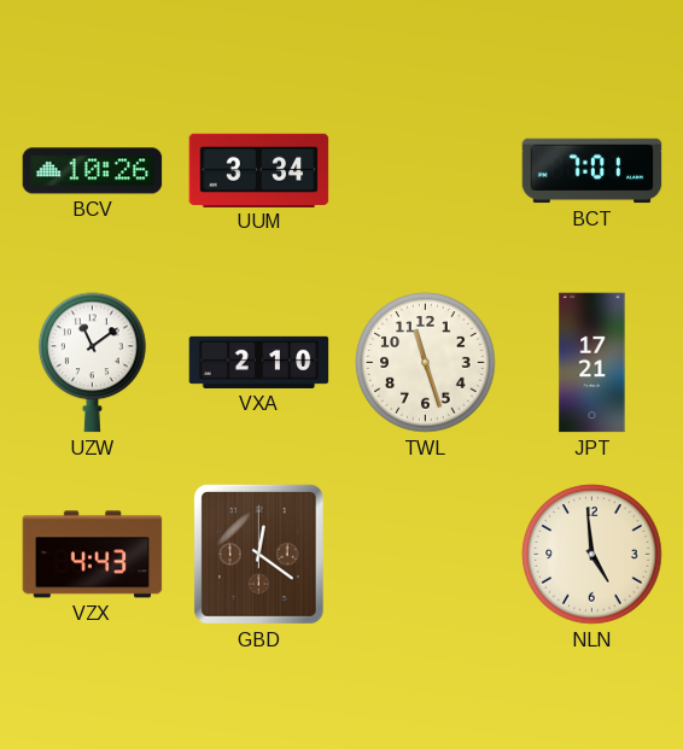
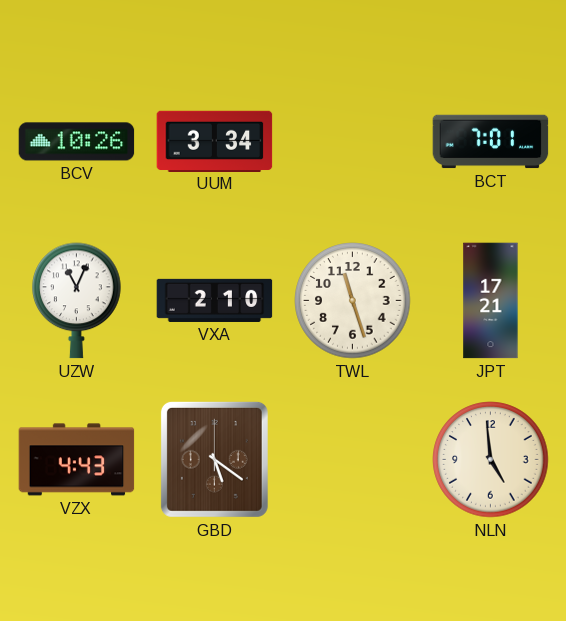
UZW: 11:09 -> 11:04
GBD: 12:21 -> 5:21
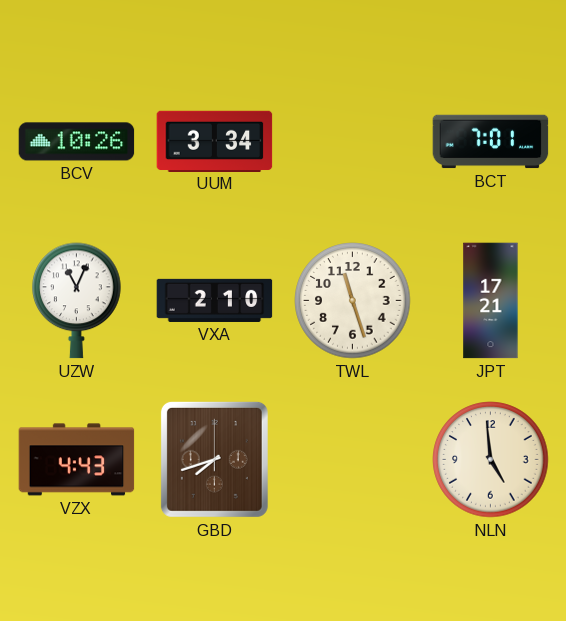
GBD: 5:21 -> 7:42
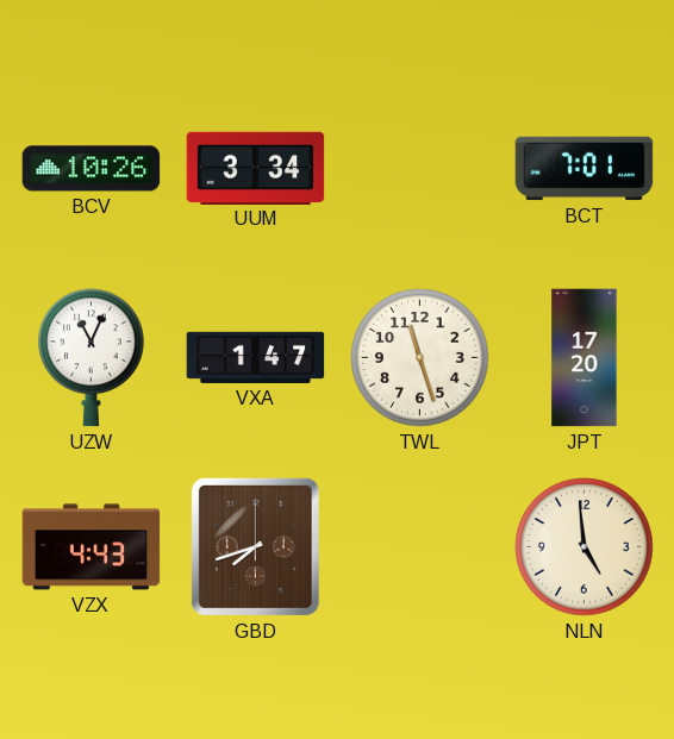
VXA: 2:10 -> 1:47
JPT: 17:21 -> 17:20
